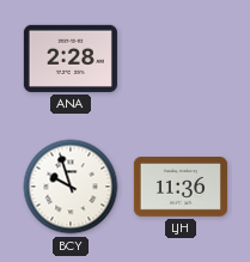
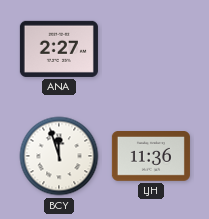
ANA: 2:28 -> 2:27
BCY: 9:57 -> 11:57
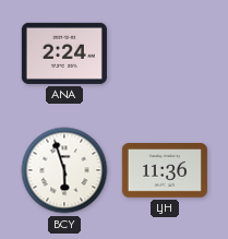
ANA: 2:27 -> 2:24
BCY: 11:57 -> 5:57
